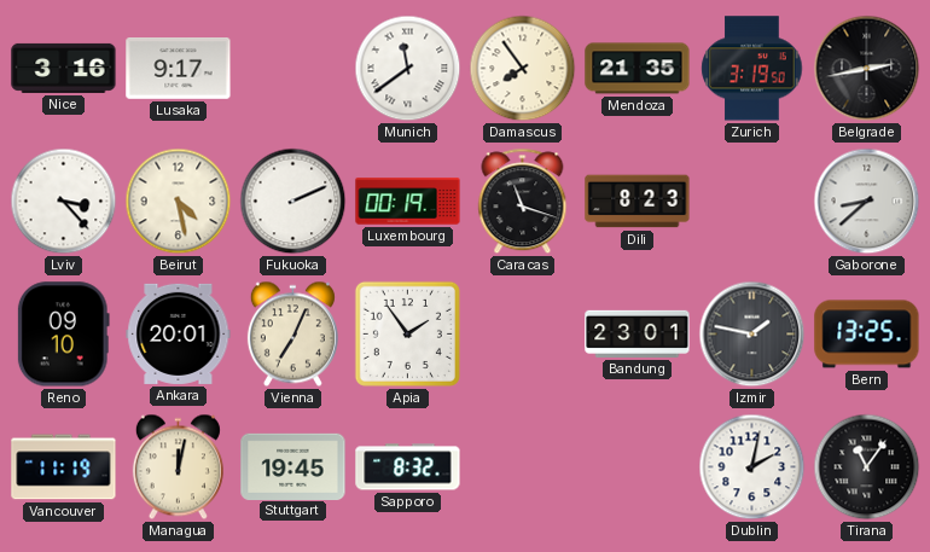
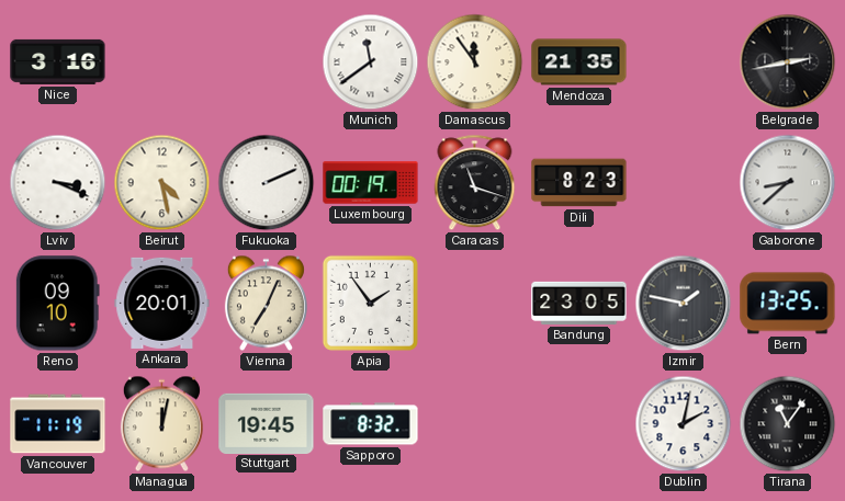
Lusaka: 9:17 -> none
Damascus: 7:54 -> 11:54
Zurich: 3:19 -> none
Lviv: 3:23 -> 3:19
Bandung: 23:01 -> 23:05
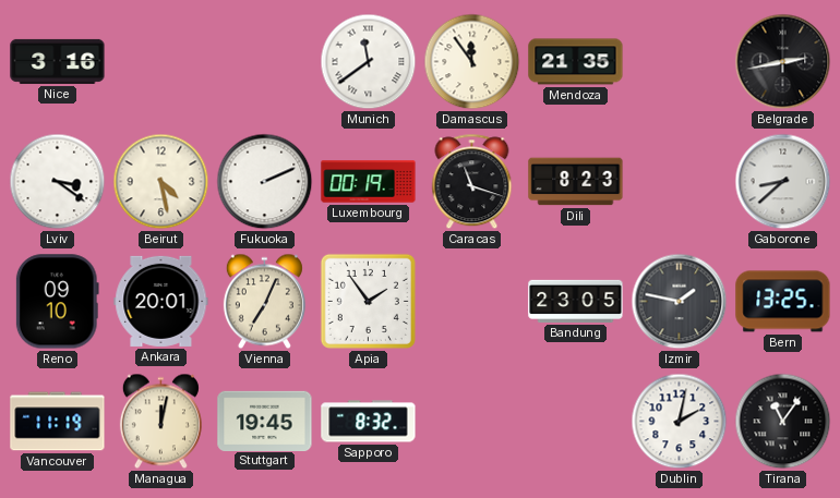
Lviv: 3:19 -> 3:21
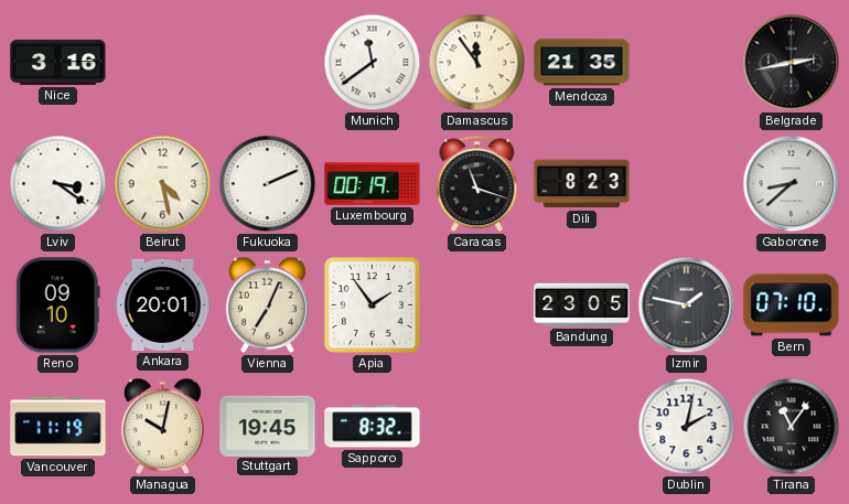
Bern: 13:25 -> 07:10
Managua: 12:02 -> 10:02
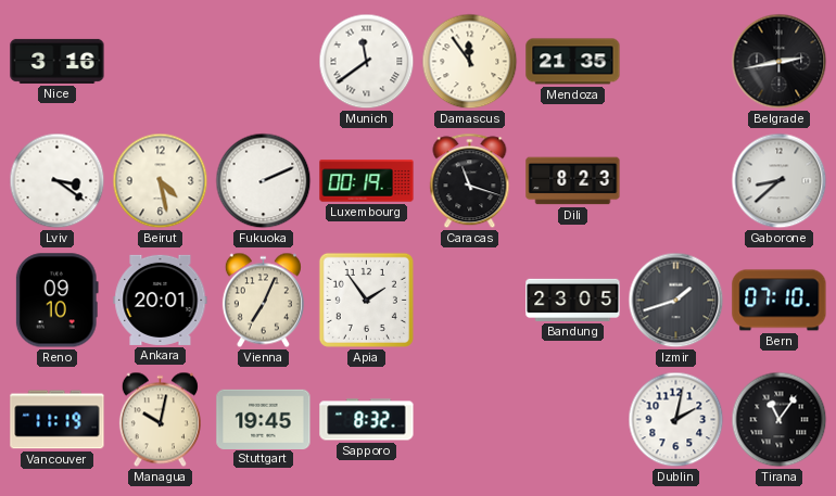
Izmir: 1:47 -> 1:42
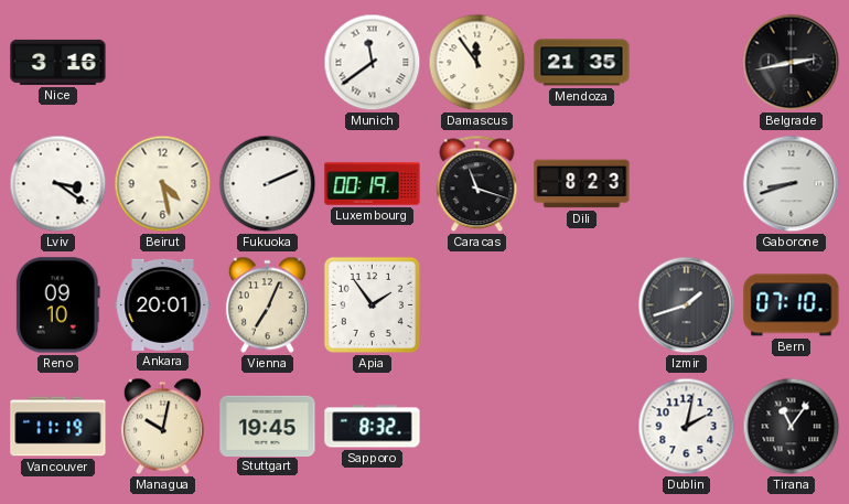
Gaborone: 8:38 -> 8:42
Bandung: 23:05 -> none
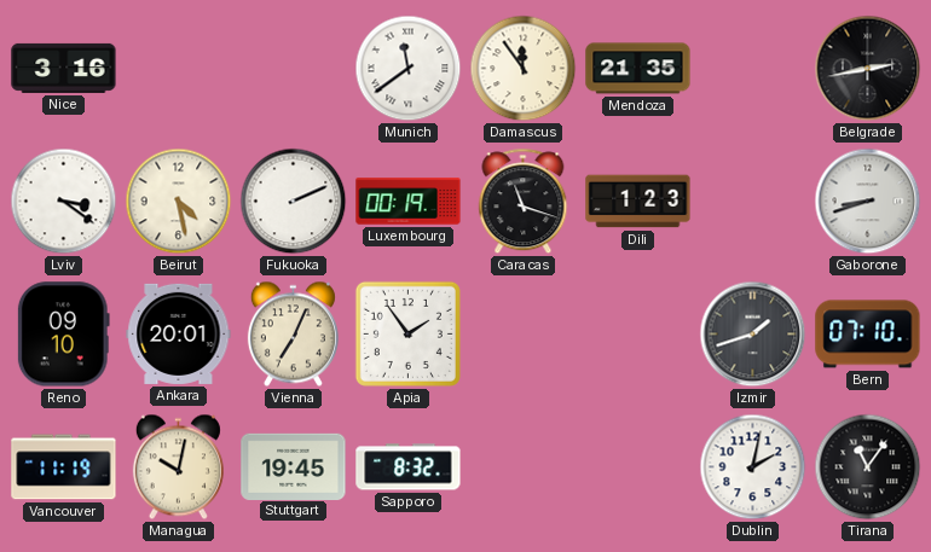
Dili: 8:23 -> 1:23
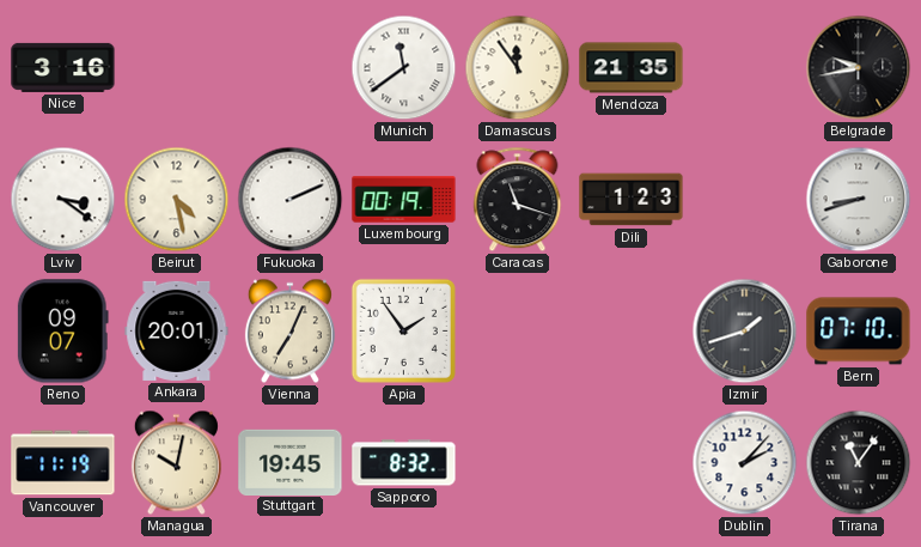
Belgrade: 2:43 -> 9:43
Reno: 09:10 -> 09:07
Dublin: 2:02 -> 2:07
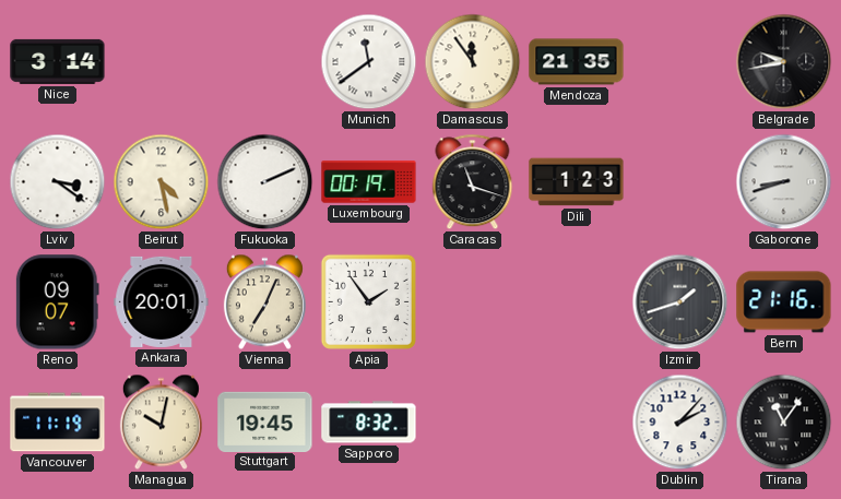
Nice: 3:16 -> 3:14
Bern: 07:10 -> 21:16
